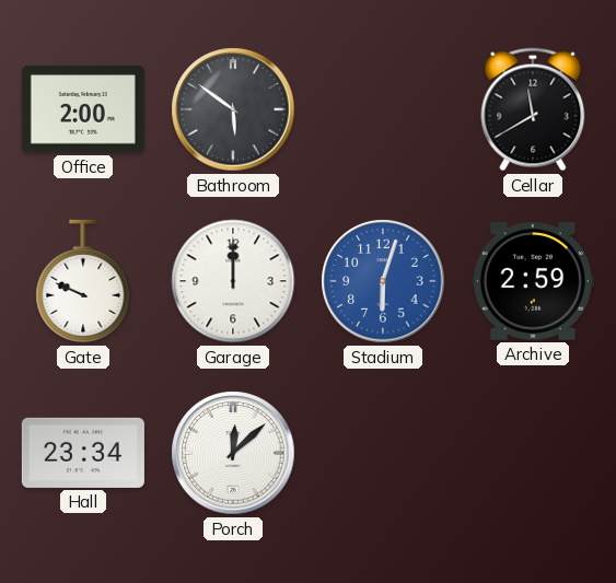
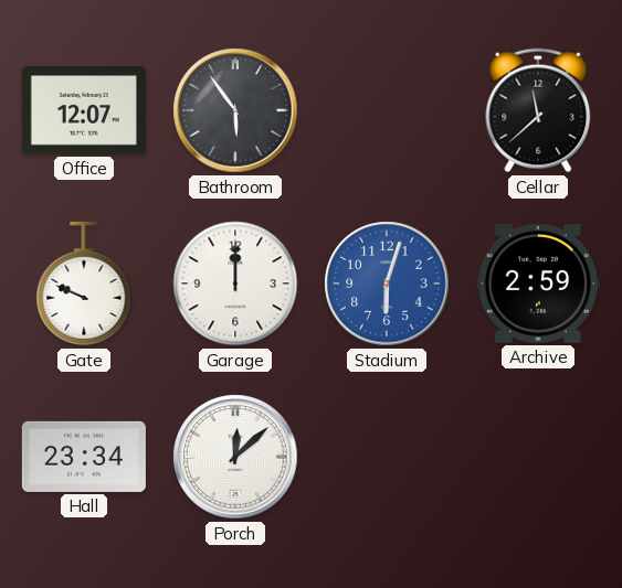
Office: 2:00 -> 12:07
Bathroom: 5:51 -> 5:54
Cellar: 11:40 -> 11:38
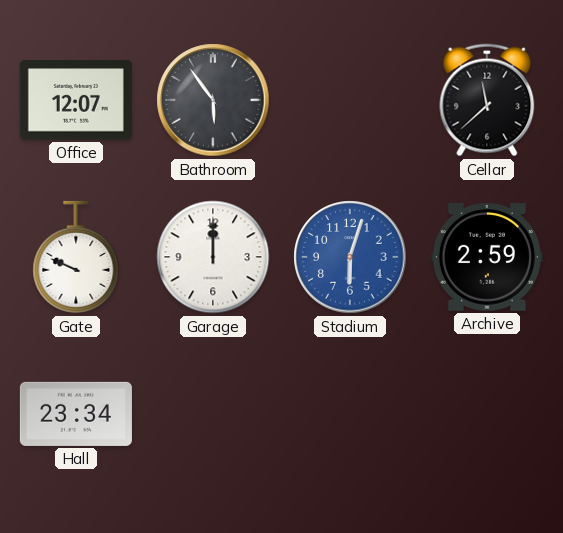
Porch: 12:08 -> none
